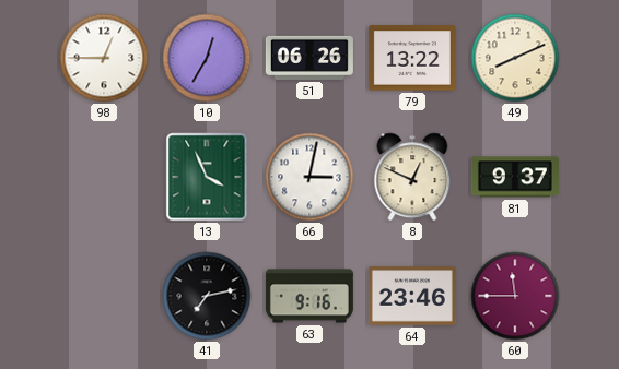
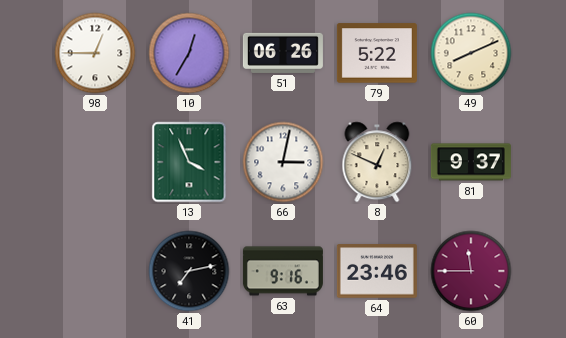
79: 13:22 -> 5:22
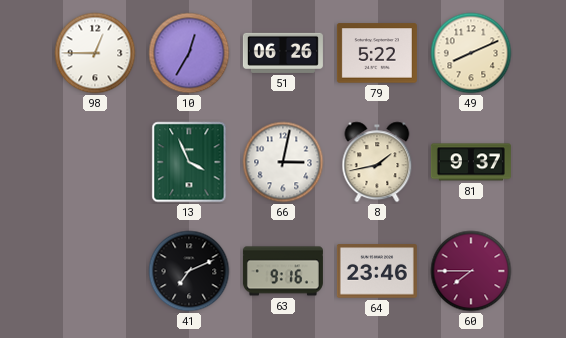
8: 12:49 -> 1:43
41: 7:13 -> 7:11
60: 11:45 -> 7:45
